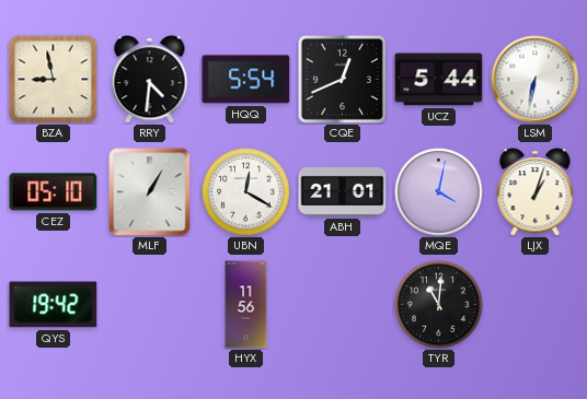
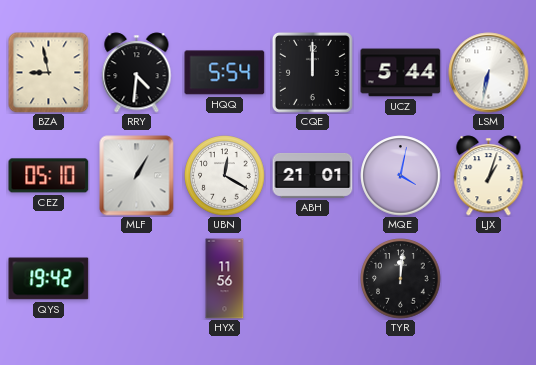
CQE: 12:41 -> 12:00
TYR: 11:01 -> 12:01
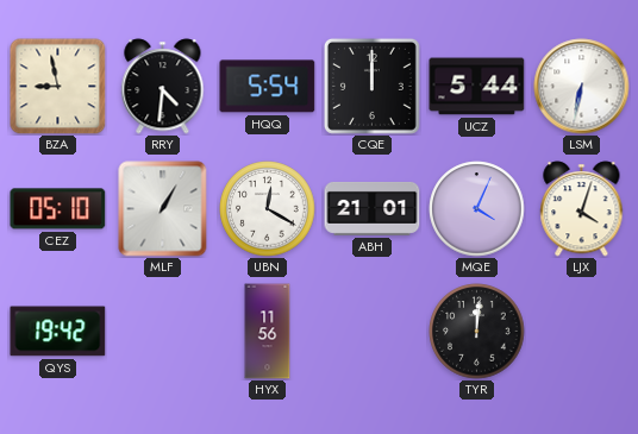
MQE: 4:02 -> 4:04
LJX: 1:03 -> 4:03
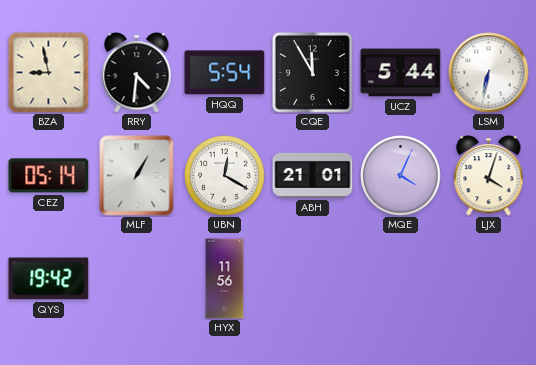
CQE: 12:00 -> 11:55
CEZ: 05:10 -> 05:14
TYR: 12:01 -> none
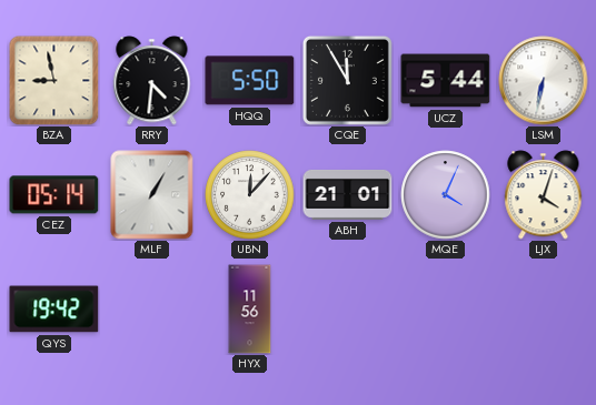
HQQ: 5:54 -> 5:50
UBN: 12:20 -> 12:07
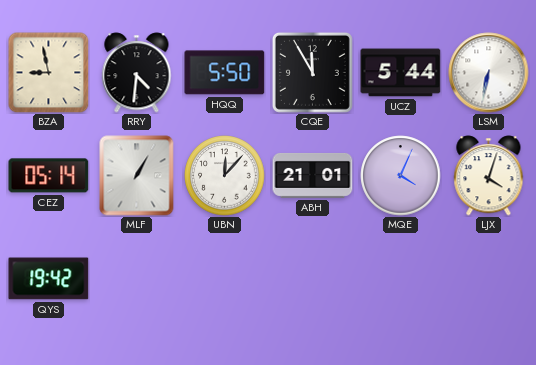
HYX: 11:56 -> none
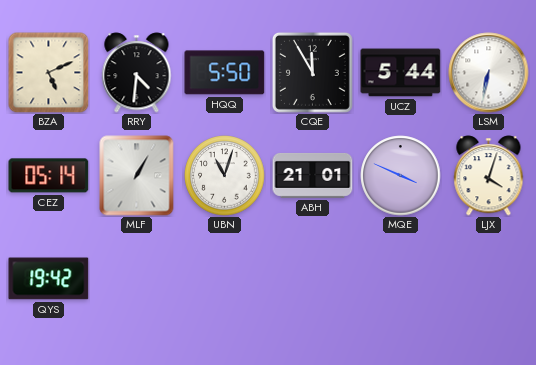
BZA: 8:58 -> 5:11
UBN: 12:07 -> 11:03
MQE: 4:04 -> 3:49
